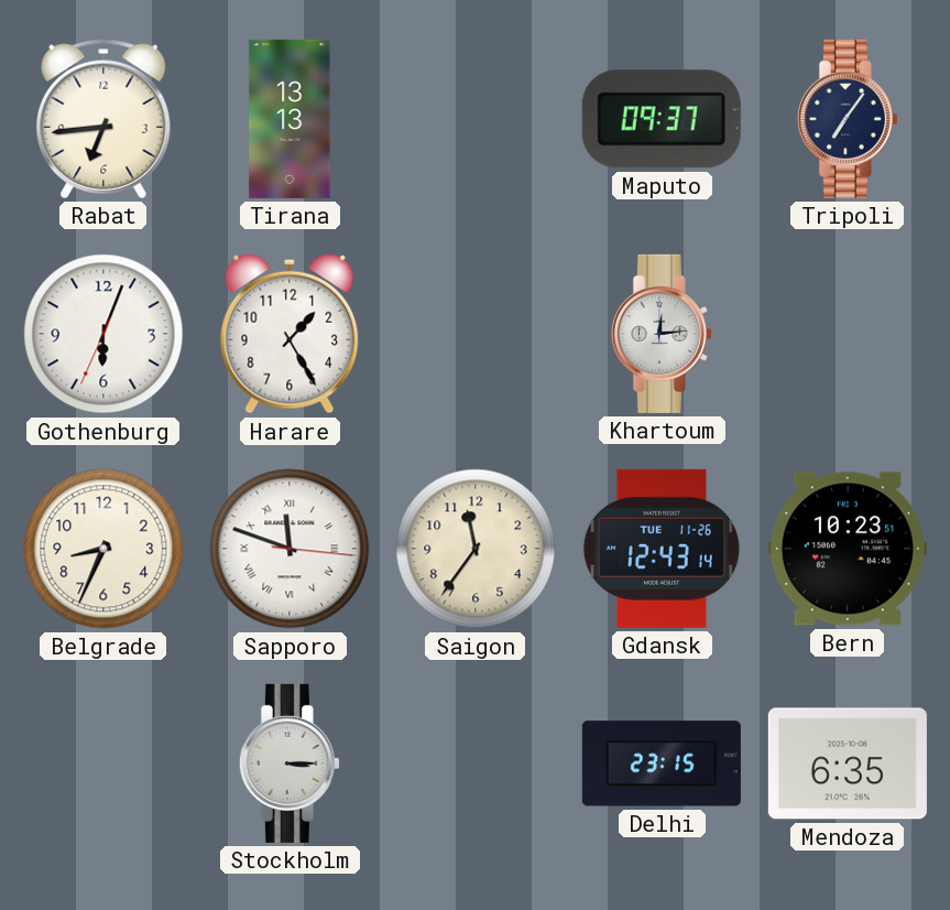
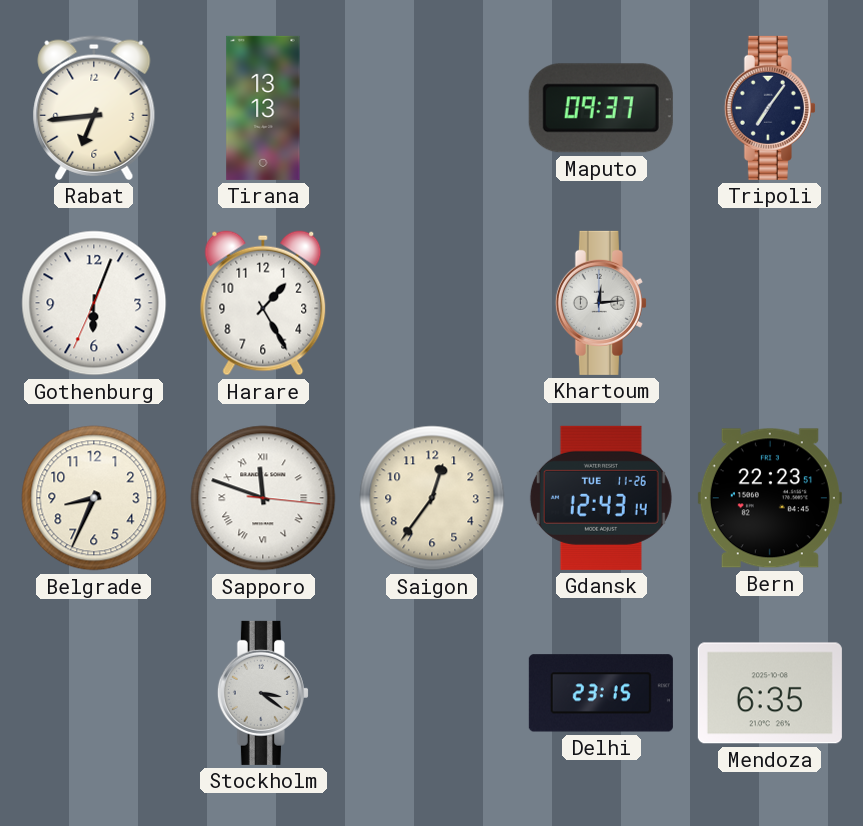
Saigon: 11:36 -> 12:36
Bern: 10:23 -> 22:23
Stockholm: 3:15 -> 3:21
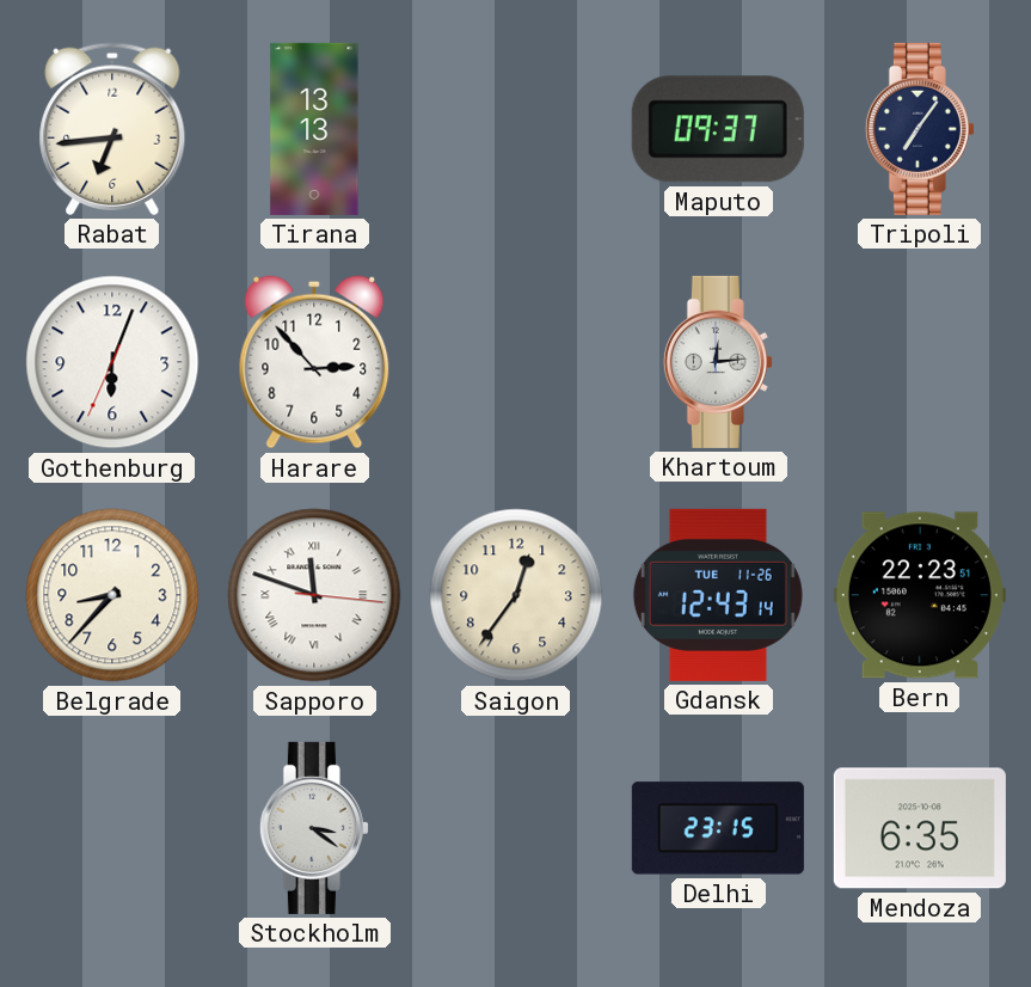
Harare: 1:25 -> 2:53
Belgrade: 8:34 -> 8:37
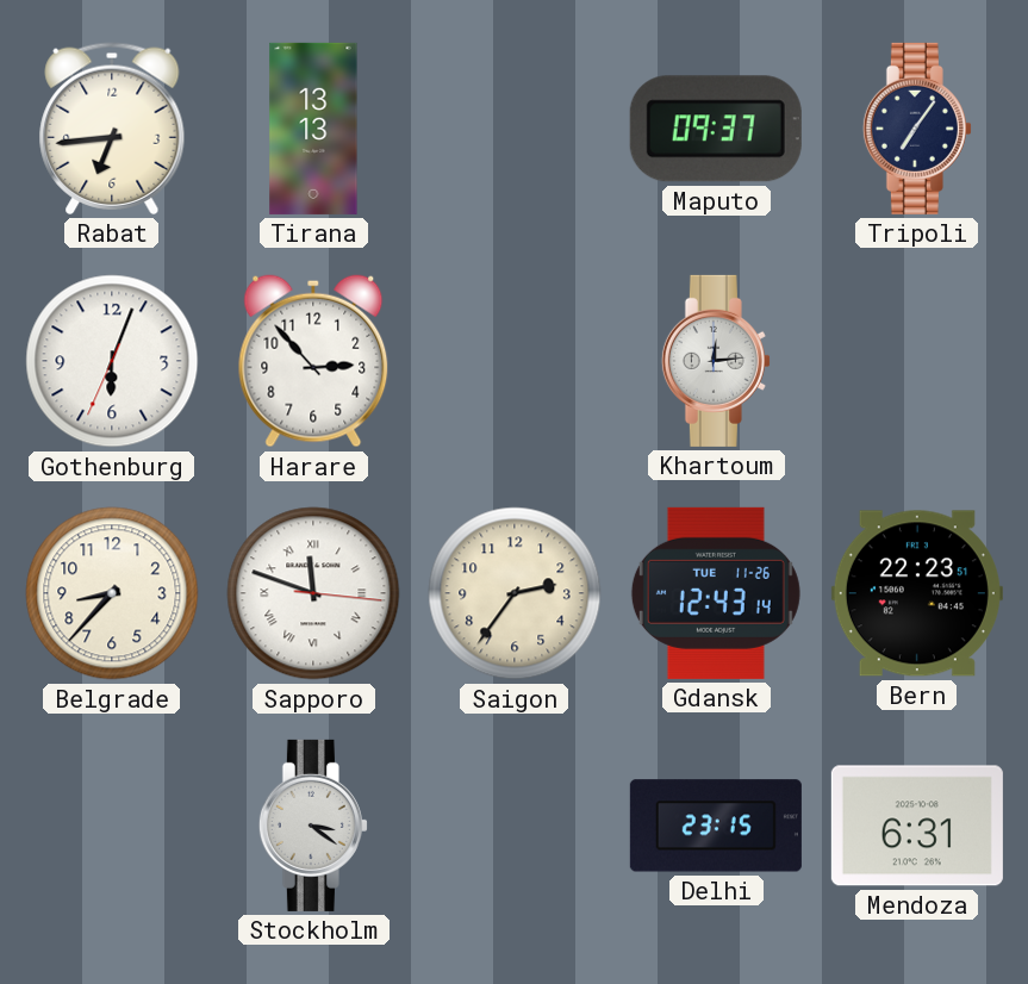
Saigon: 12:36 -> 2:36
Mendoza: 6:35 -> 6:31
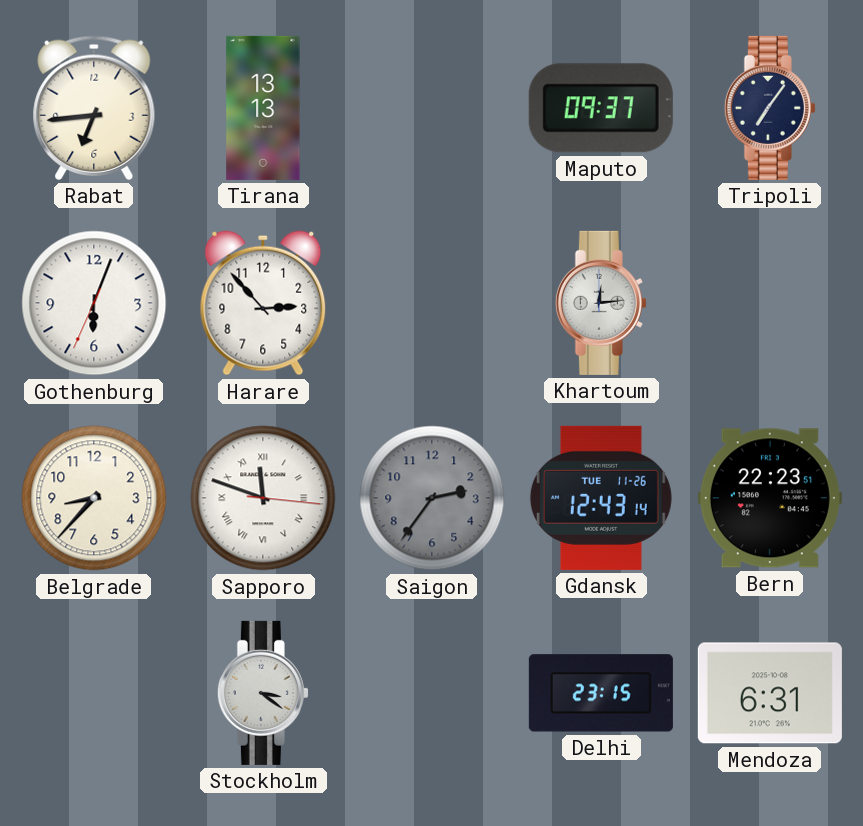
Saigon dial: cream -> grey
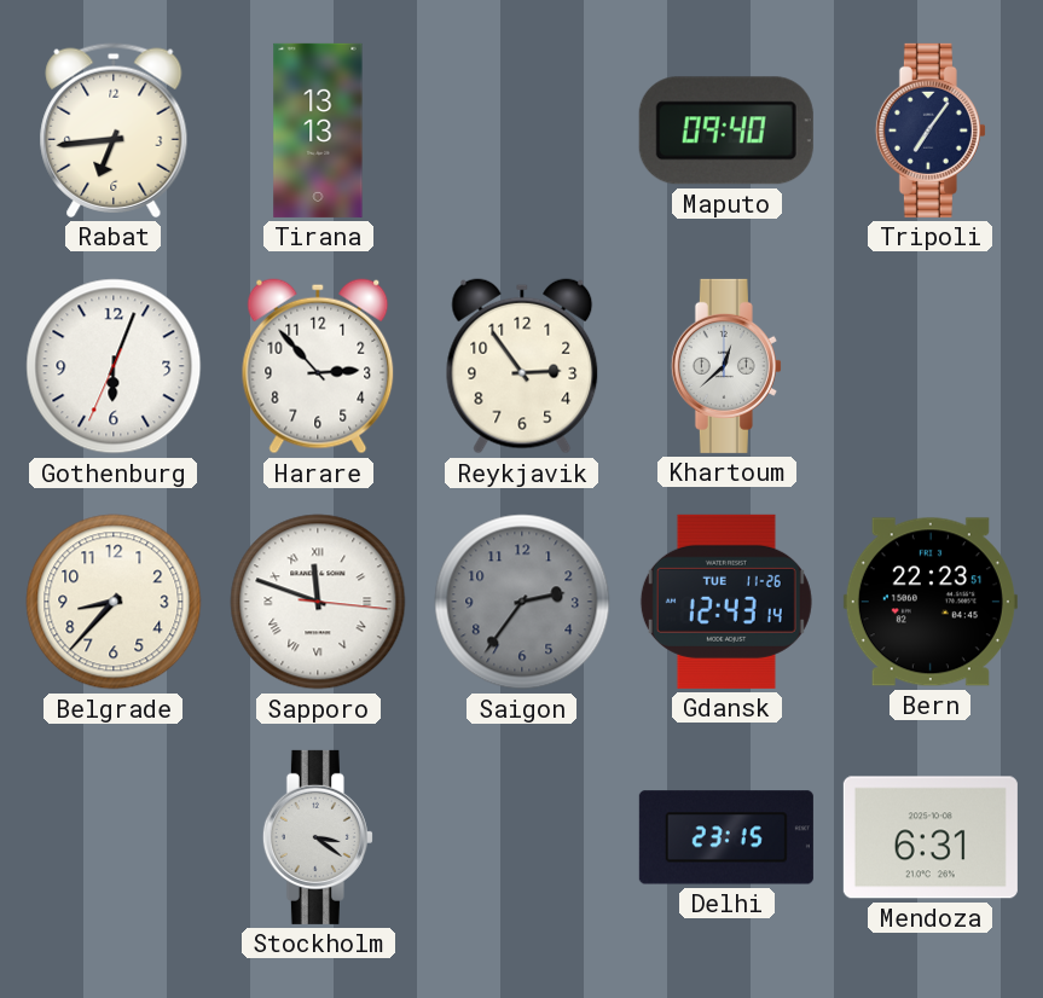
Maputo: 09:37 -> 09:40
Reykjavik: none -> 2:54
Khartoum: 12:14 -> 12:38
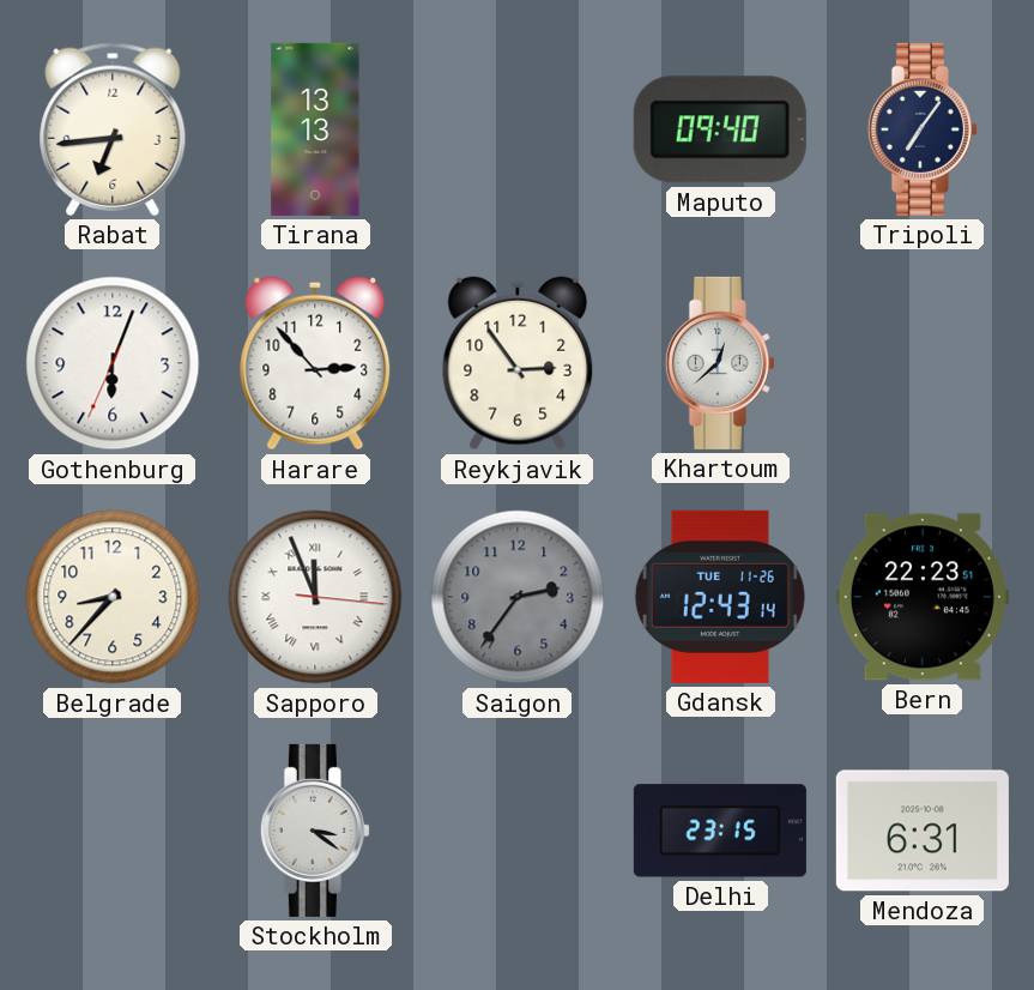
Sapporo: 11:48 -> 11:56
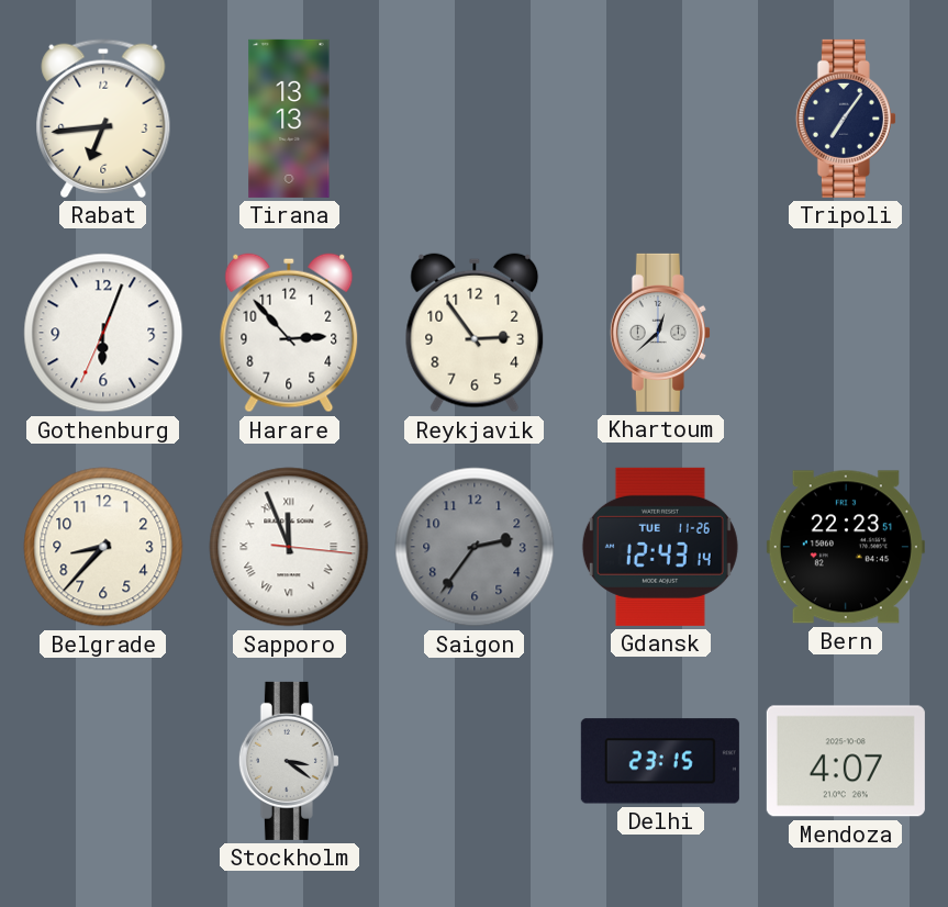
Maputo: 09:40 -> none
Mendoza: 6:31 -> 4:07
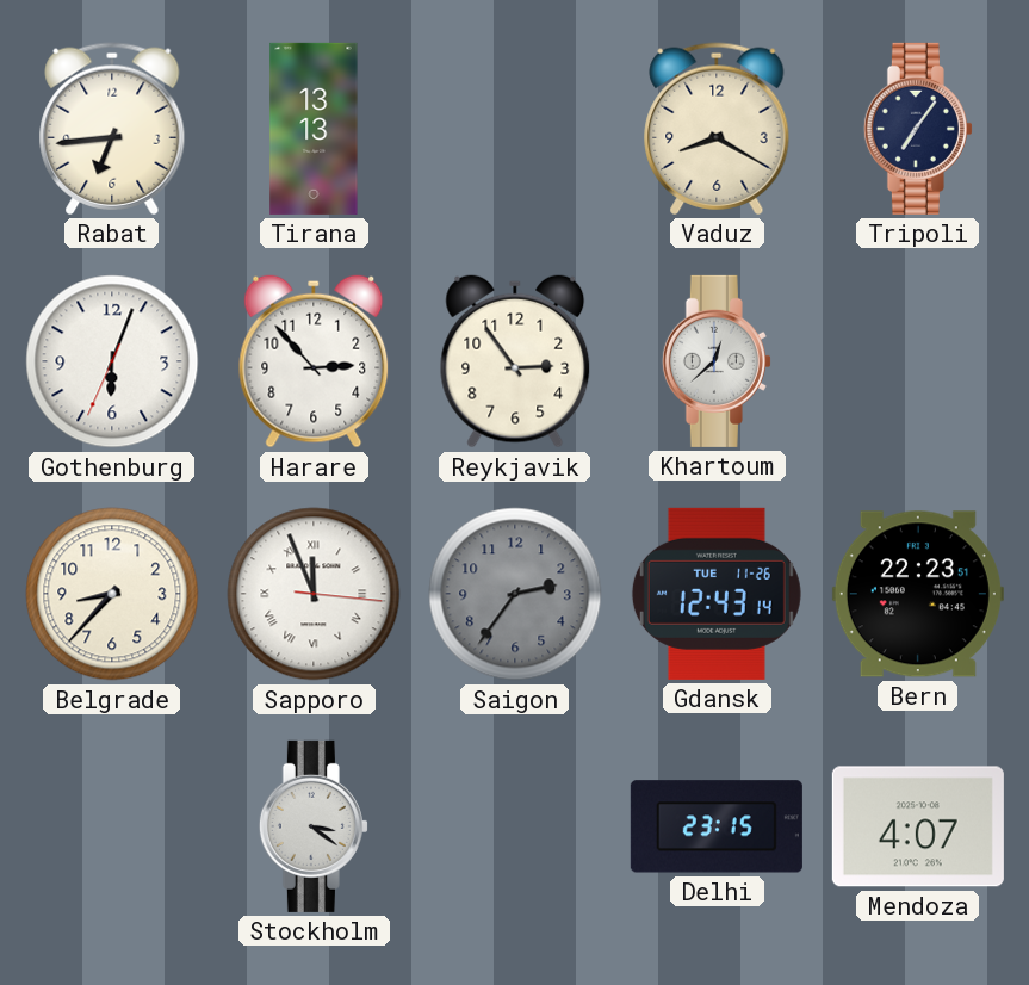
Vaduz: none -> 8:20
